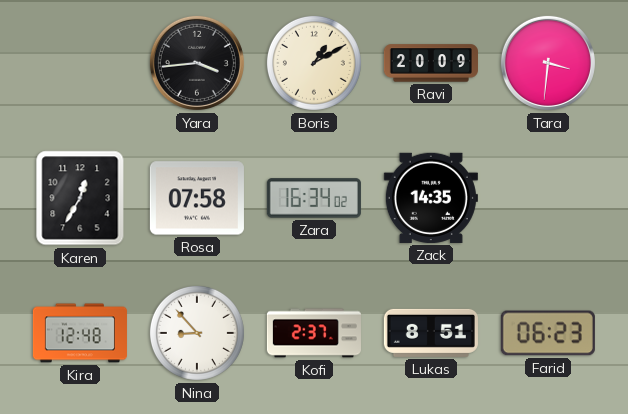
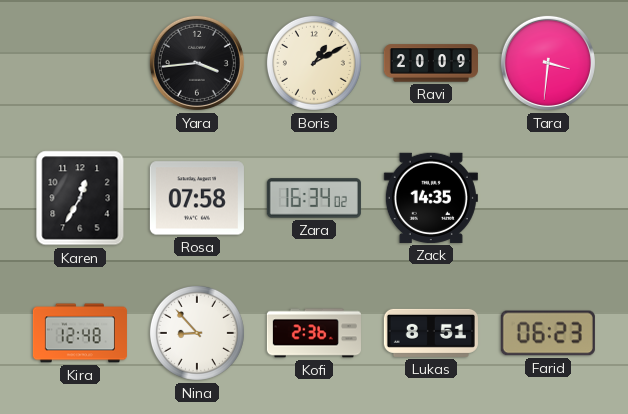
Kofi: 2:37 -> 2:36
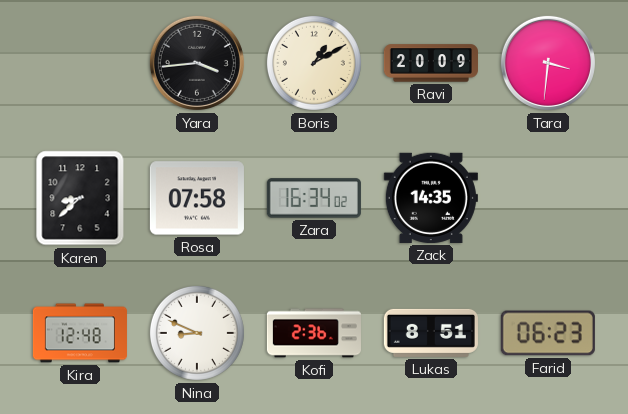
Karen: 12:35 -> 8:38
Nina: 8:53 -> 8:49
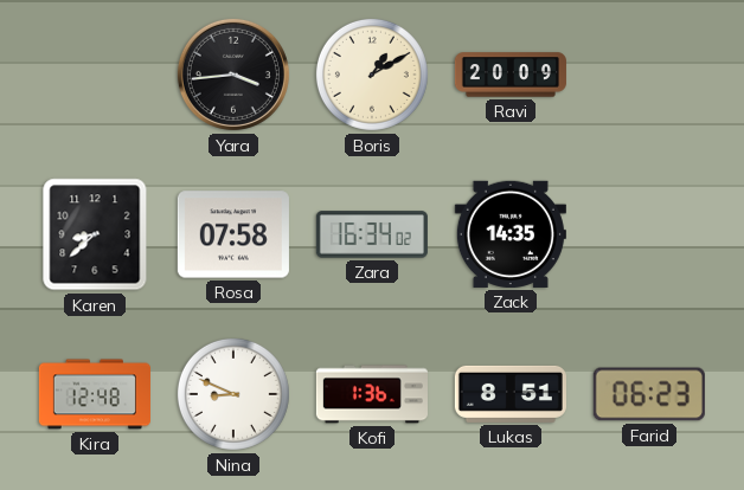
Tara: 3:31 -> none
Kofi: 2:36 -> 1:36
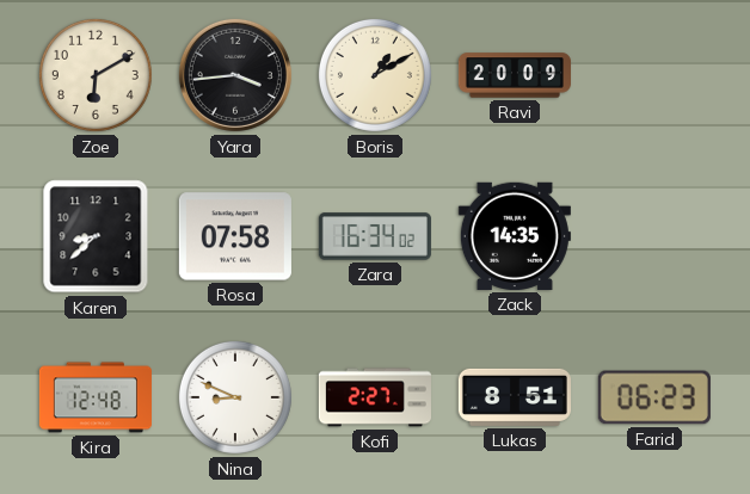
Zoe: none -> 6:10
Kofi: 1:36 -> 2:27
